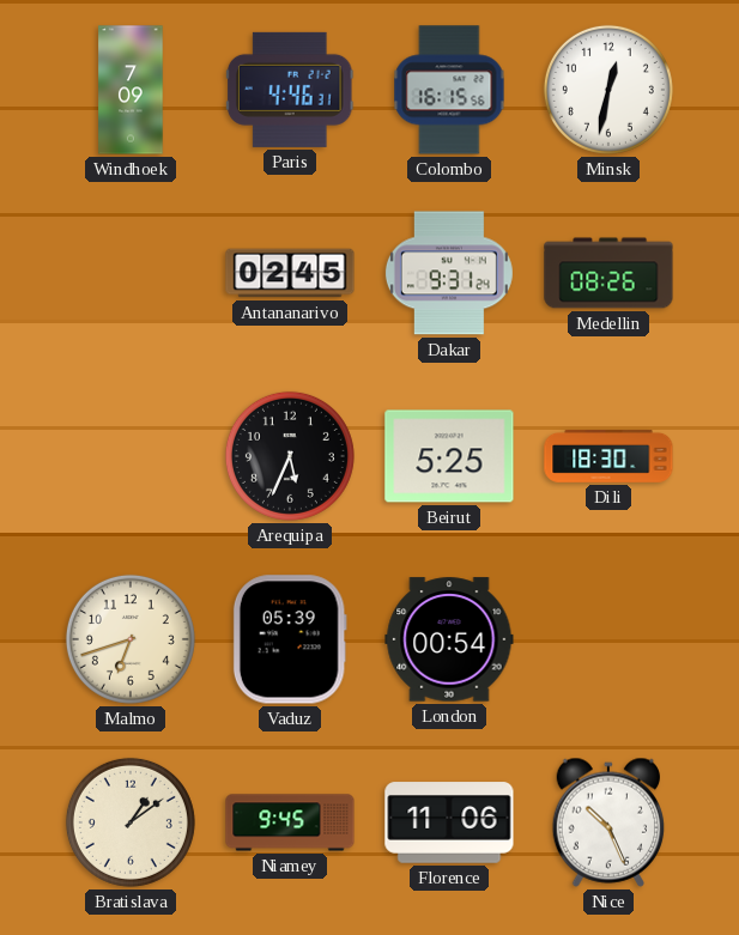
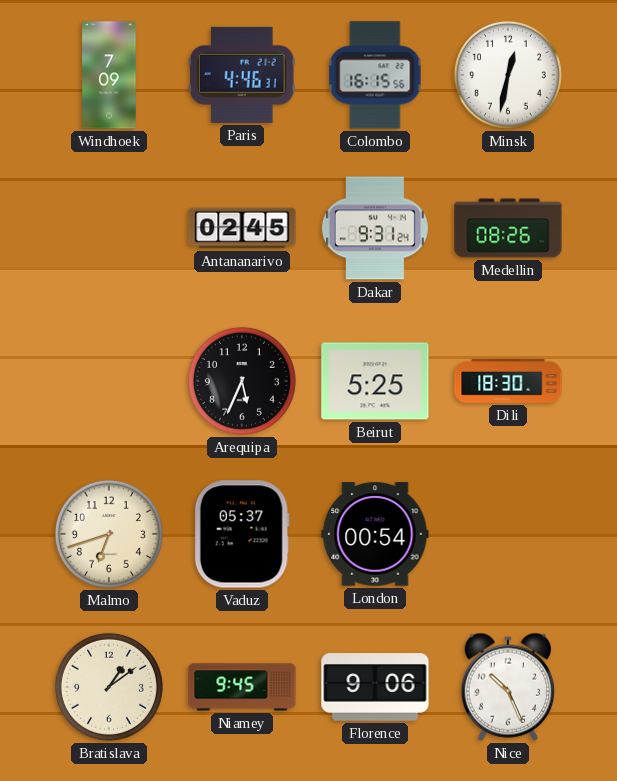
Vaduz: 05:39 -> 05:37
Florence: 11:06 -> 9:06
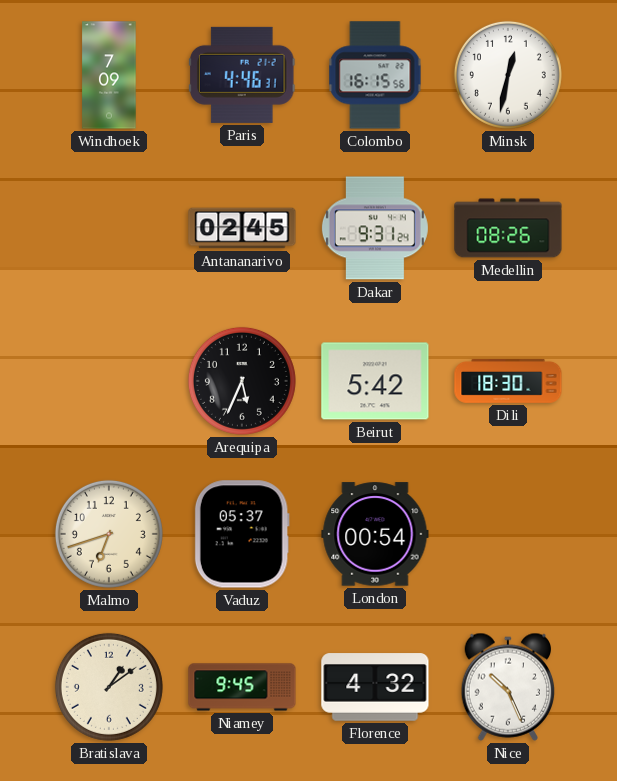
Beirut: 5:25 -> 5:42
Florence: 9:06 -> 4:32
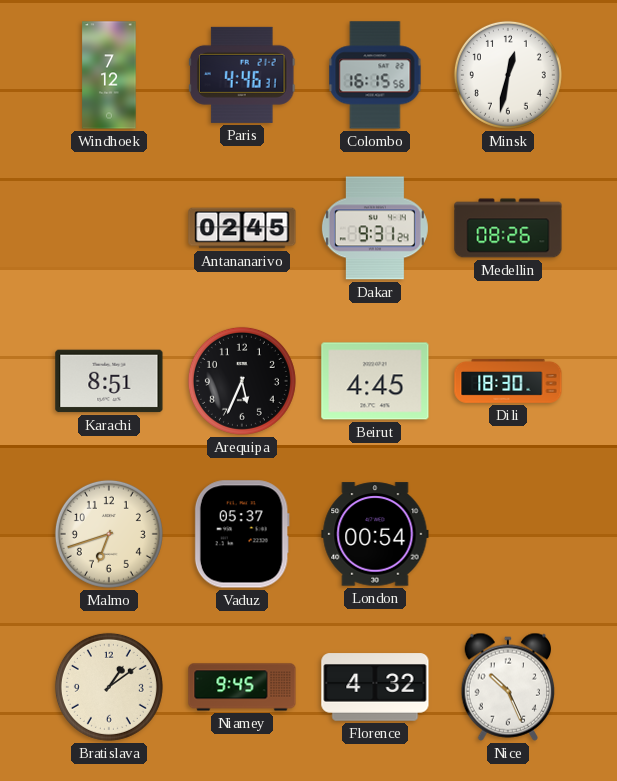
Windhoek: 7:09 -> 7:12
Karachi: none -> 8:51
Beirut: 5:42 -> 4:45
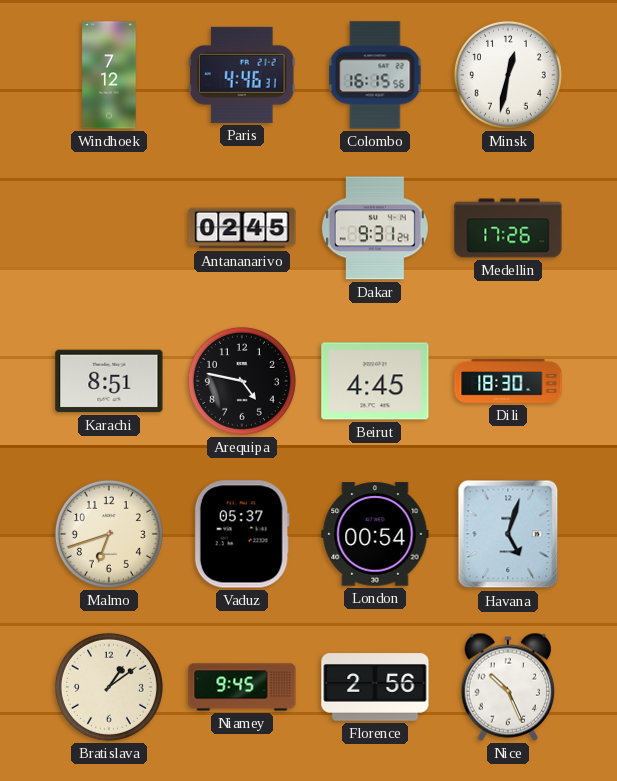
Medellin: 08:26 -> 17:26
Arequipa: 5:34 -> 4:47
Havana: none -> 5:03
Florence: 4:32 -> 2:56
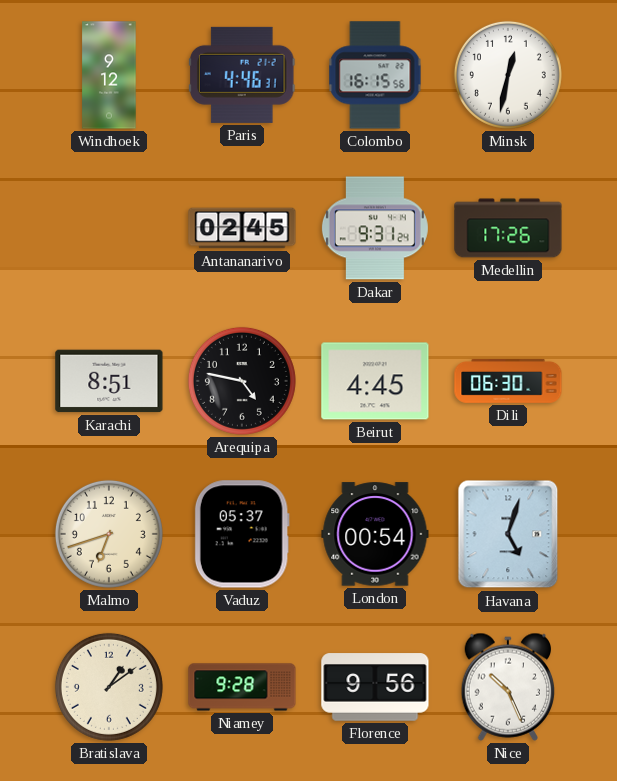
Windhoek: 7:12 -> 9:12
Dili: 18:30 -> 06:30
Niamey: 9:45 -> 9:28
Florence: 2:56 -> 9:56
